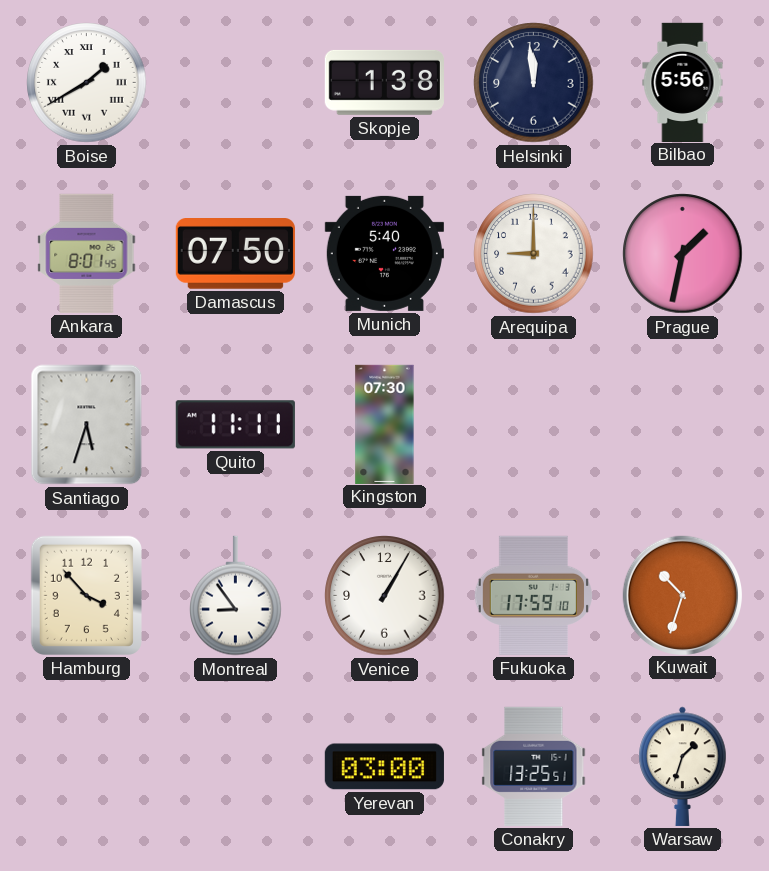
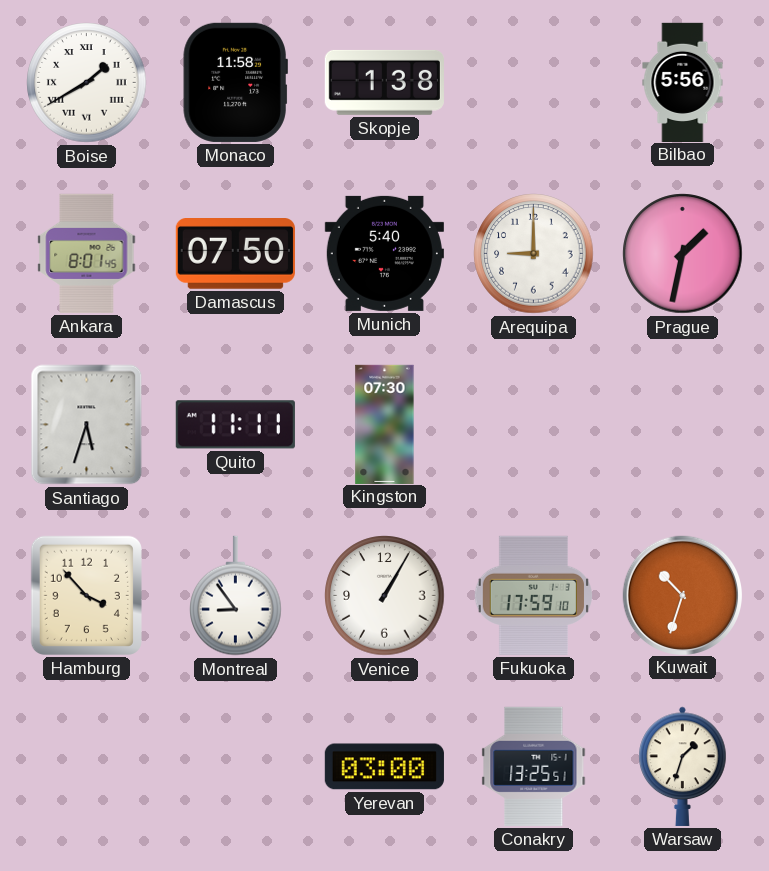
Monaco: none -> 11:58
Helsinki: 11:59 -> none
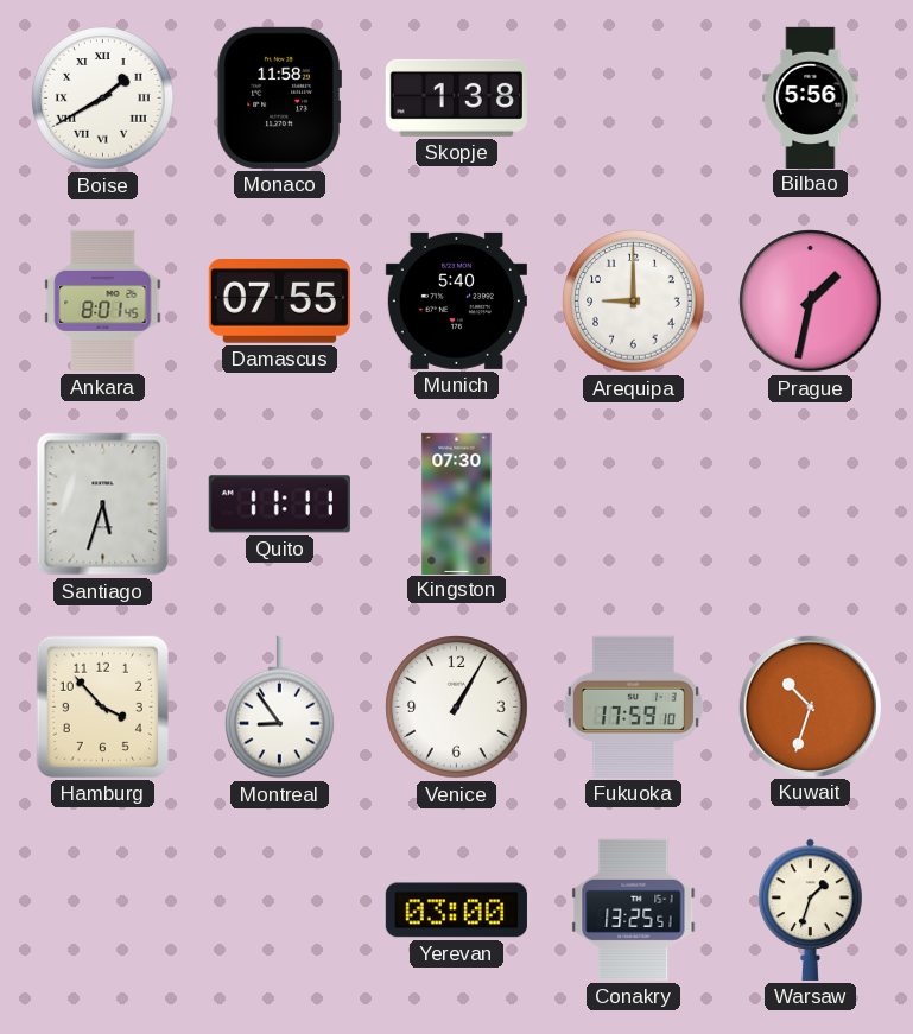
Damascus: 07:50 -> 07:55
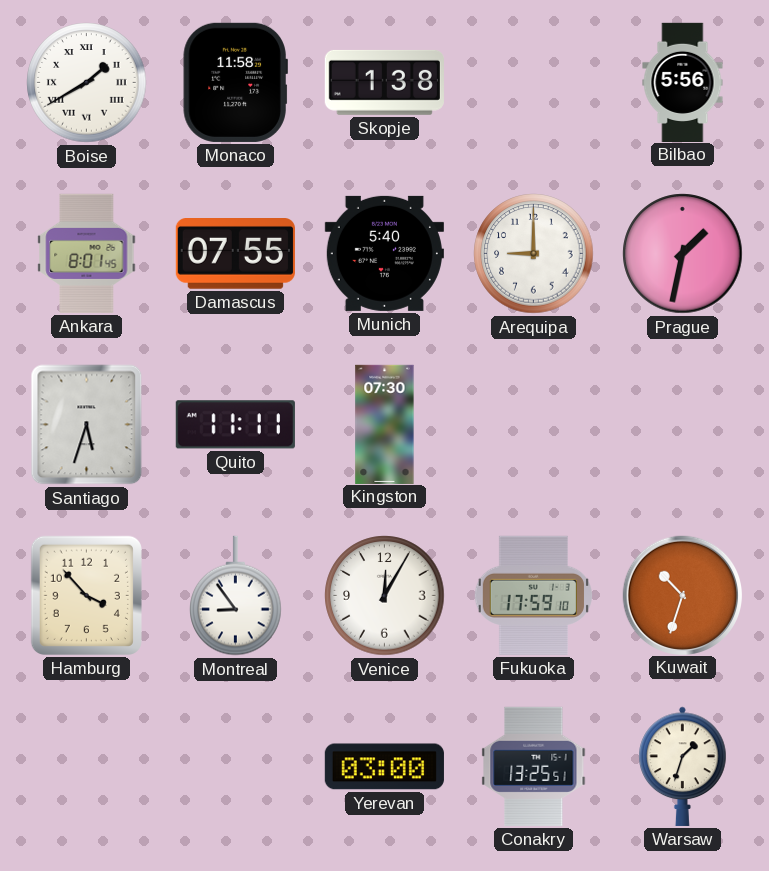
Venice: 1:05 -> 12:05
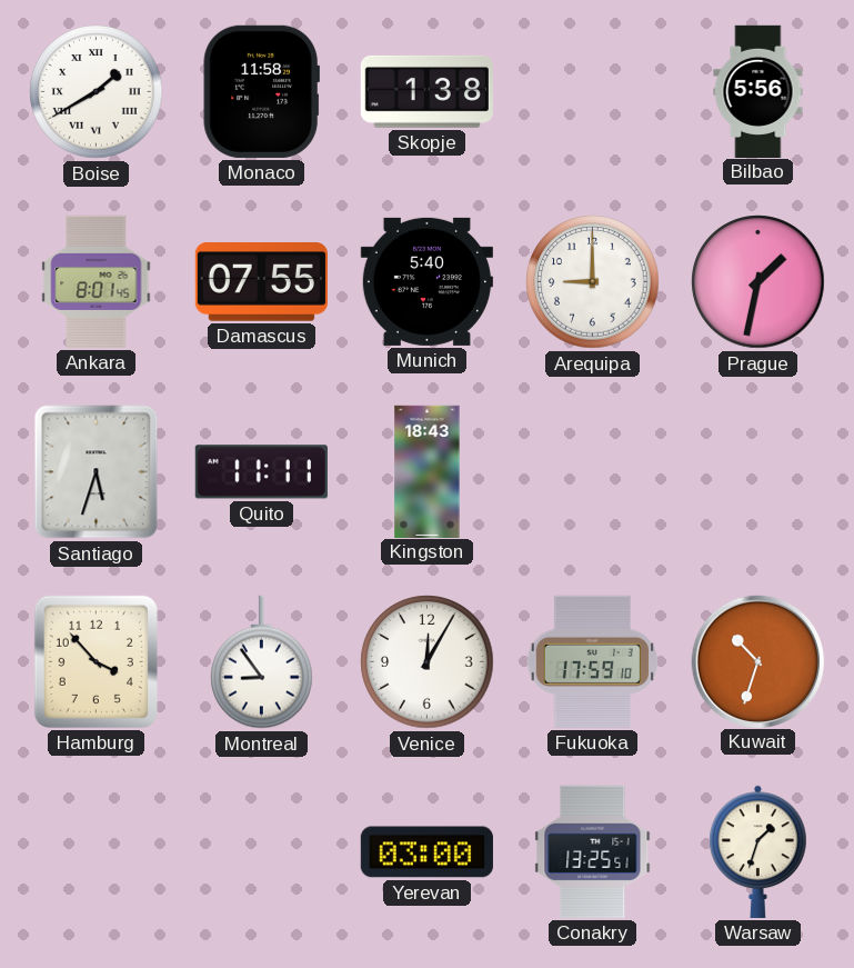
Kingston: 07:30 -> 18:43
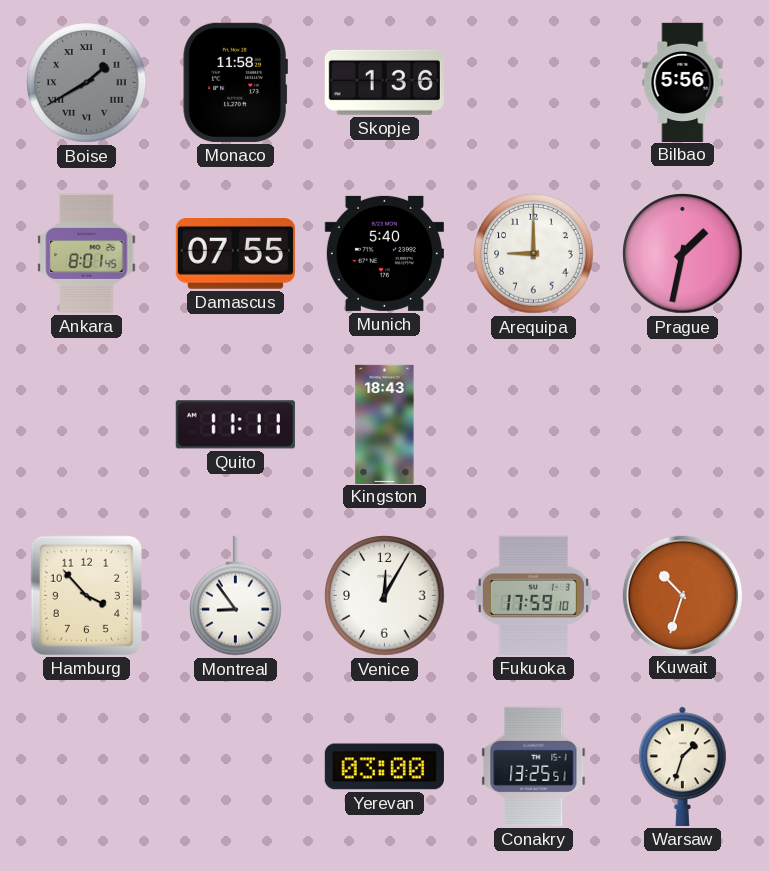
Boise dial: white -> grey
Skopje: 1:38 -> 1:36
Santiago: 5:33 -> none
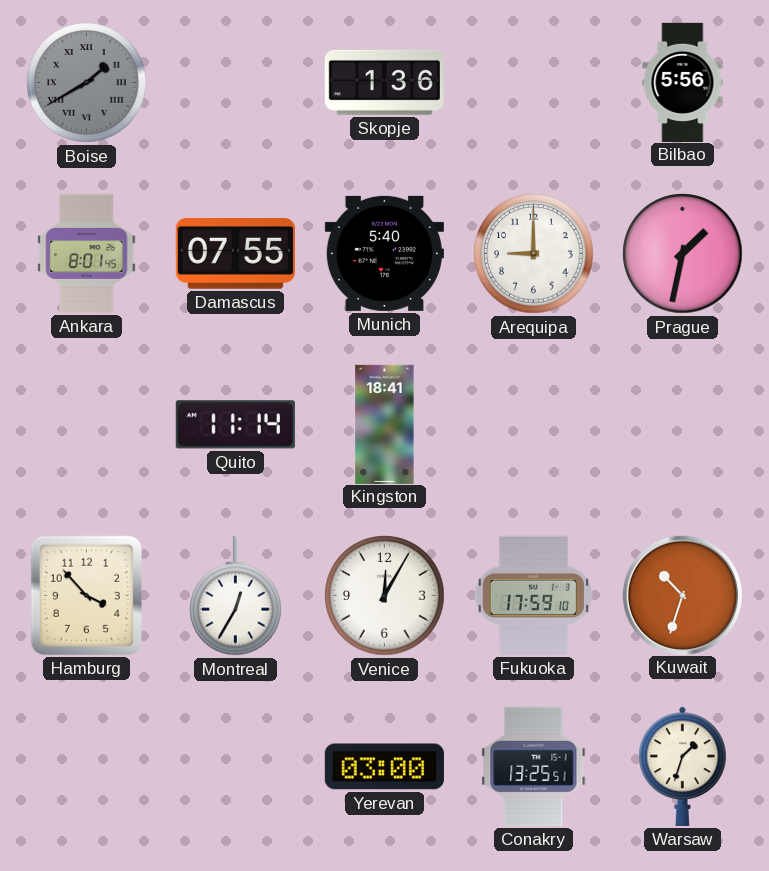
Monaco: 11:58 -> none
Quito: 11:11 -> 11:14
Kingston: 18:43 -> 18:41
Montreal: 8:54 -> 12:35
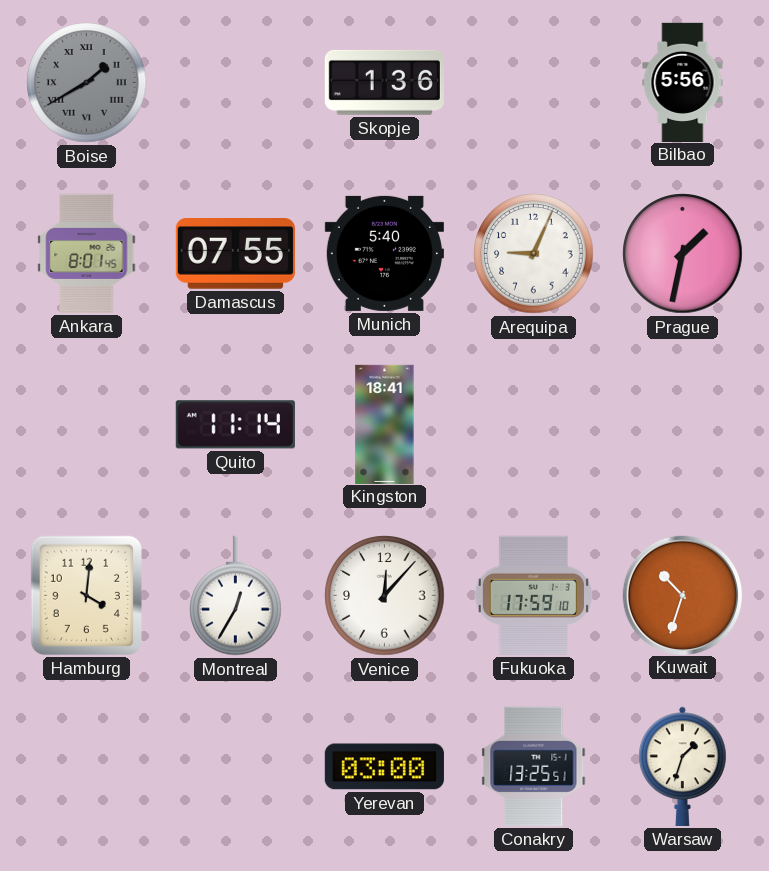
Arequipa: 9:00 -> 9:04
Hamburg: 3:53 -> 4:01
Venice: 12:05 -> 12:07
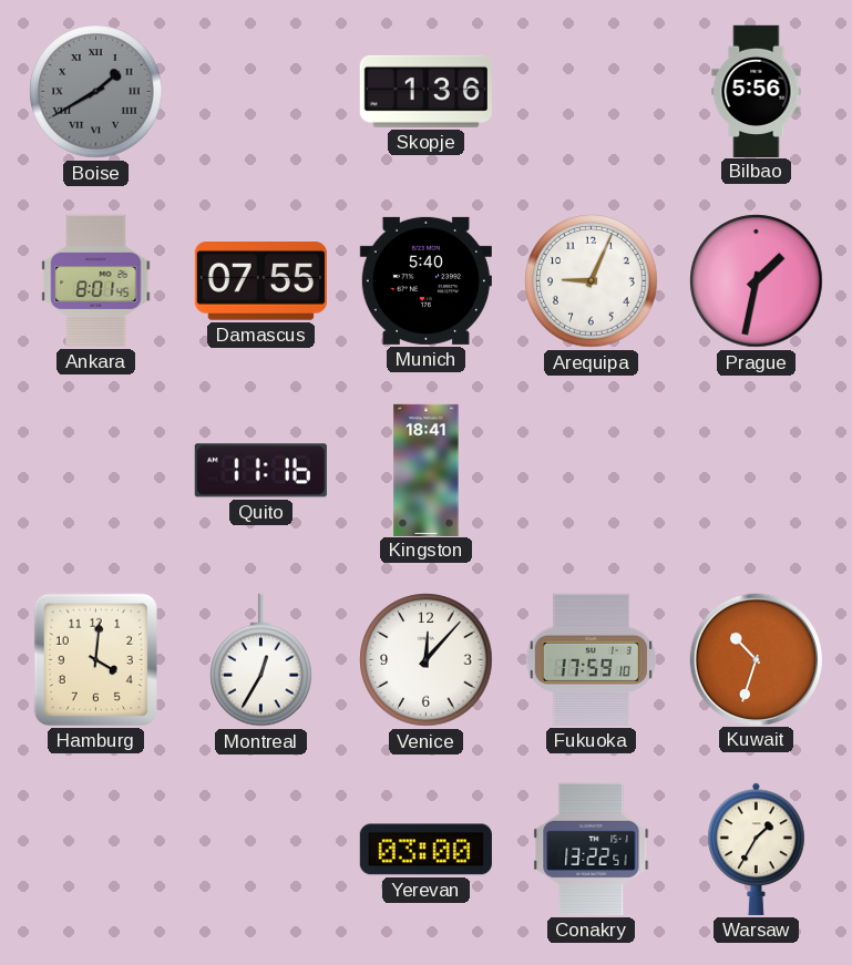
Quito: 11:14 -> 11:16
Conakry: 13:25 -> 13:22
Warsaw: 1:33 -> 1:35
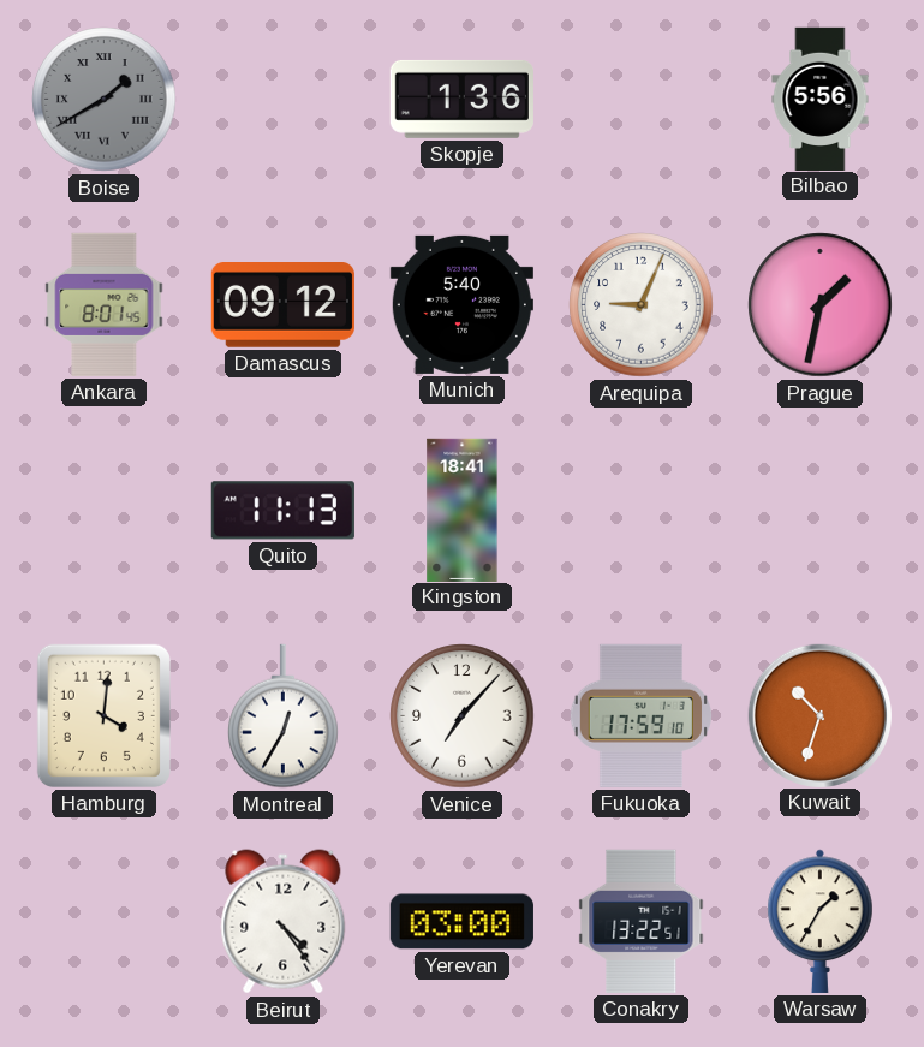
Damascus: 07:55 -> 09:12
Quito: 11:16 -> 11:13
Venice: 12:07 -> 7:07
Beirut: none -> 4:24
